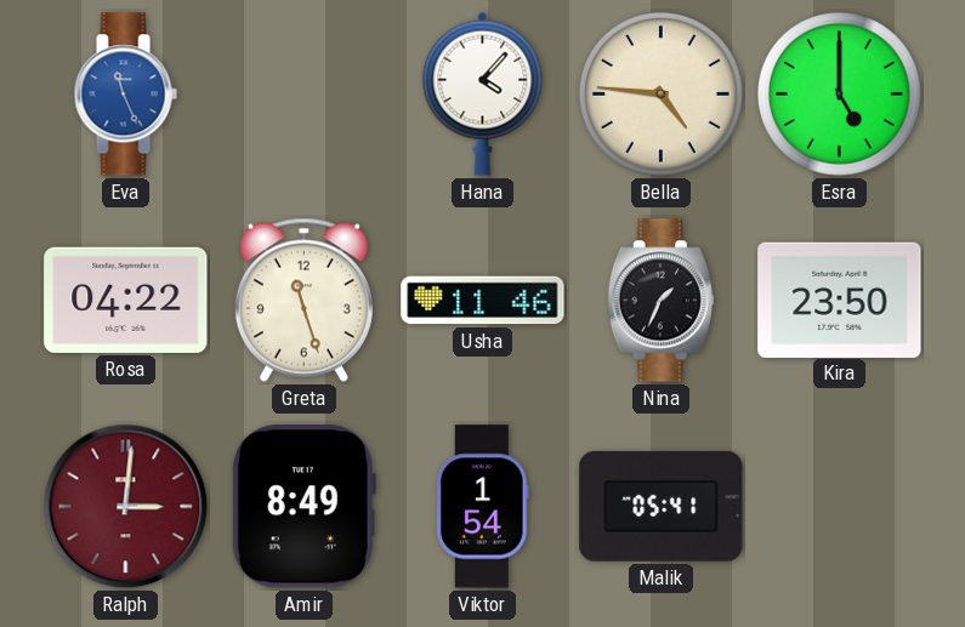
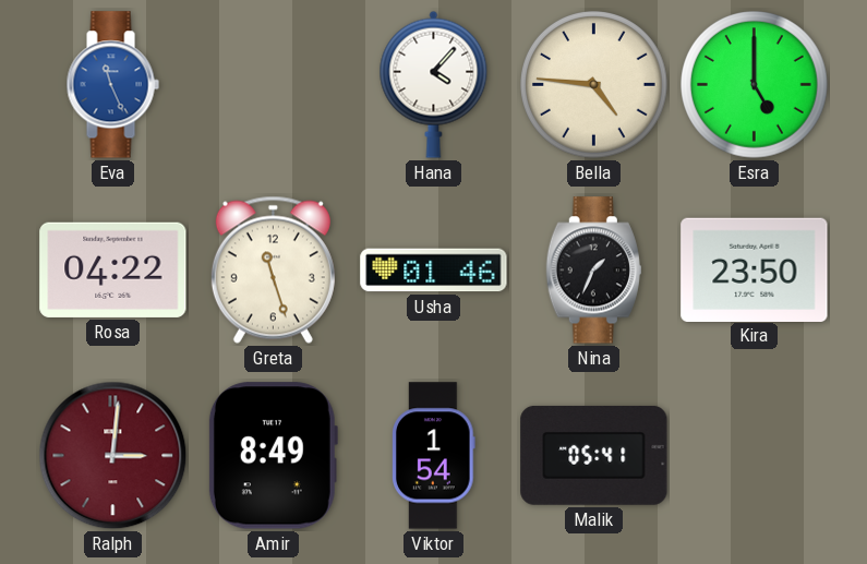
Usha: 11:46 -> 01:46
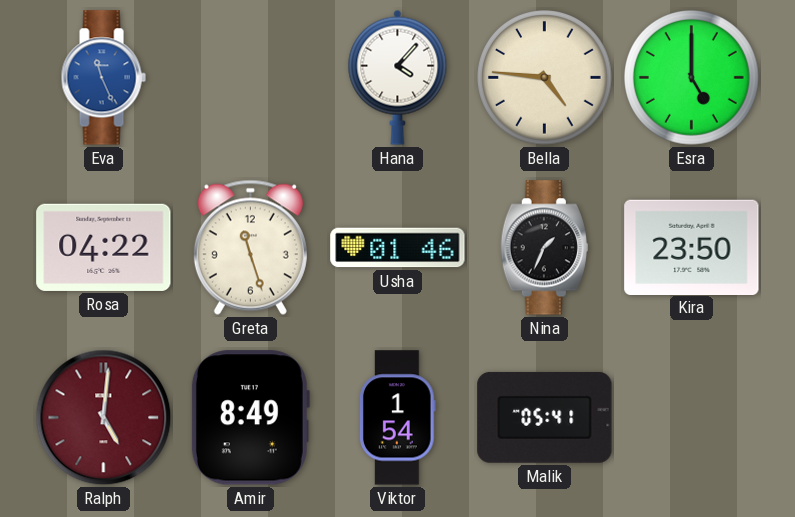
Ralph: 3:01 -> 5:01
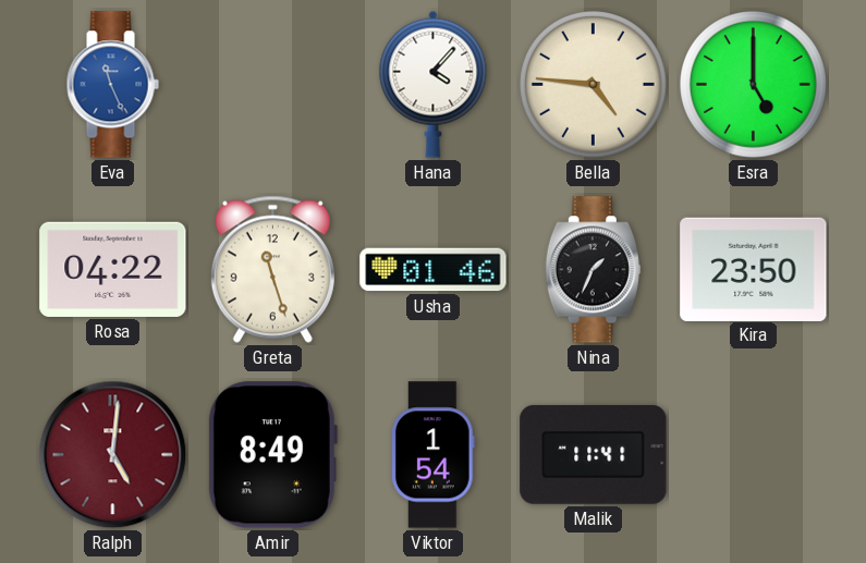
Malik: 05:41 -> 11:41
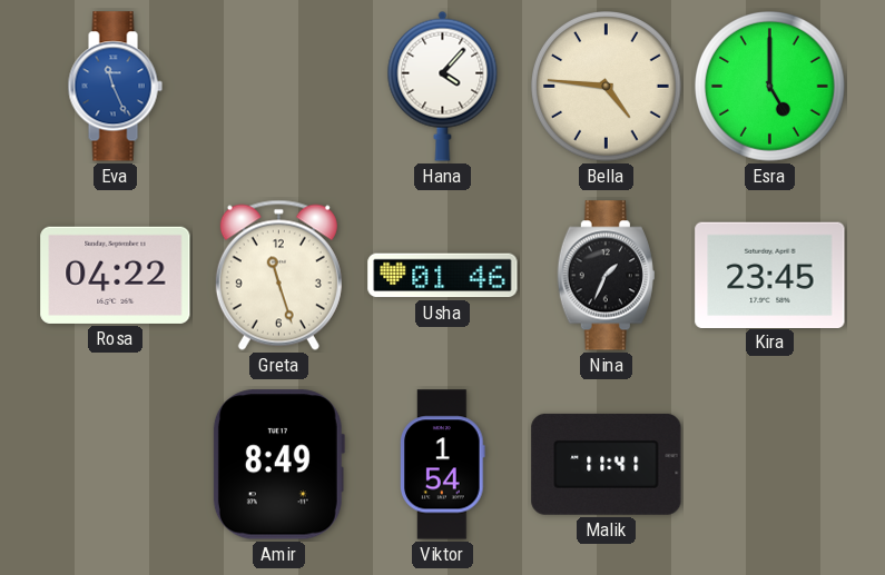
Kira: 23:50 -> 23:45
Ralph: 5:01 -> none
